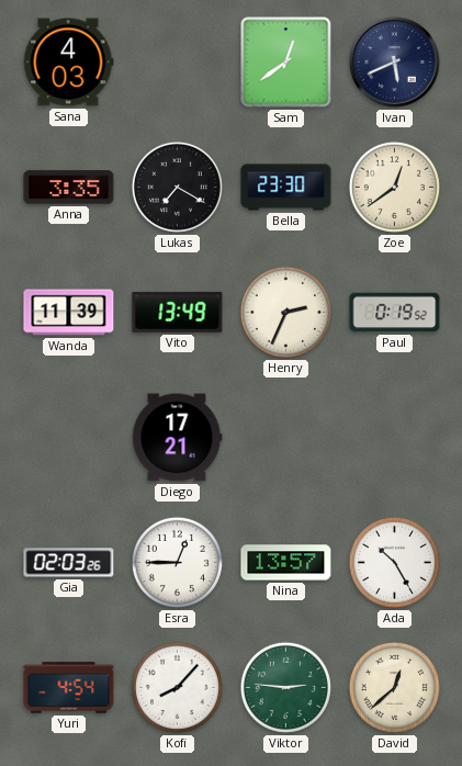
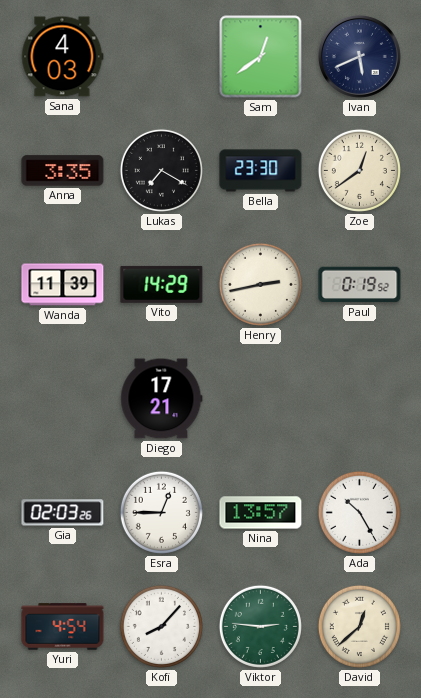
Vito: 13:49 -> 14:29
Henry: 2:34 -> 2:43
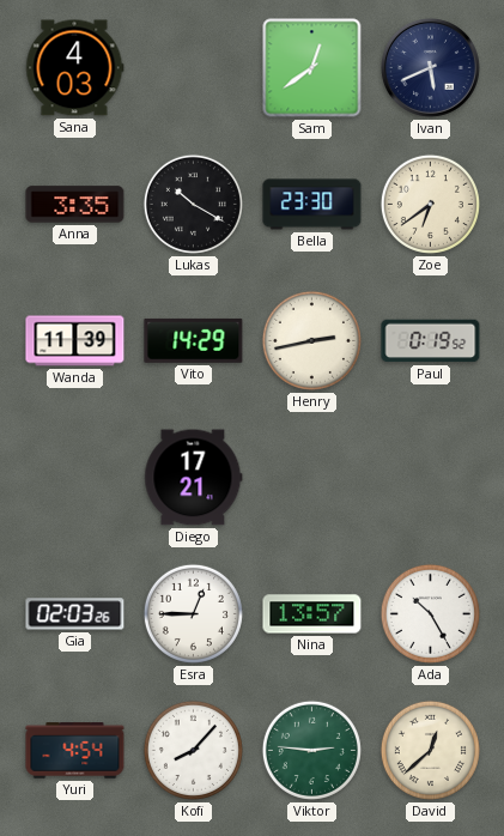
Lukas: 7:20 -> 10:20
Zoe: 12:39 -> 6:39
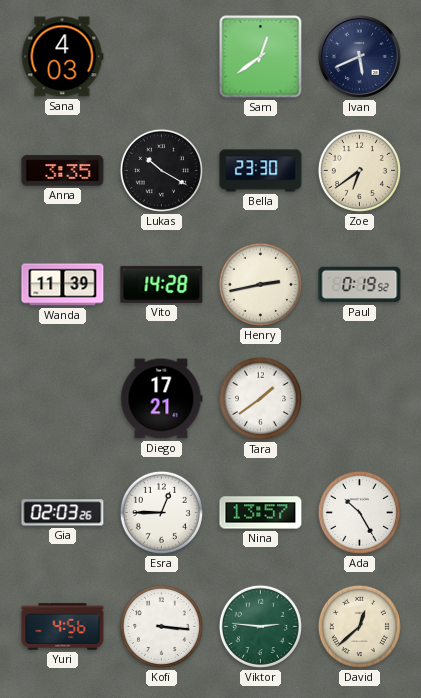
Vito: 14:29 -> 14:28
Tara: none -> 1:39
Yuri: 4:54 -> 4:56
Kofi: 8:07 -> 3:16
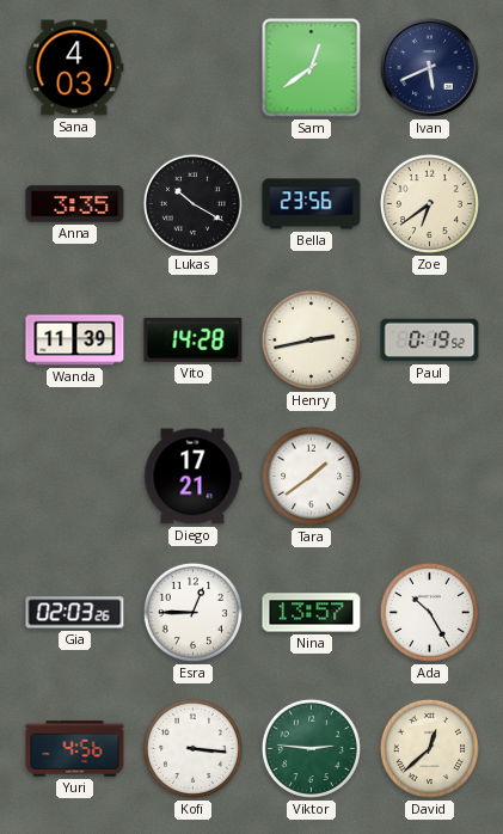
Bella: 23:30 -> 23:56
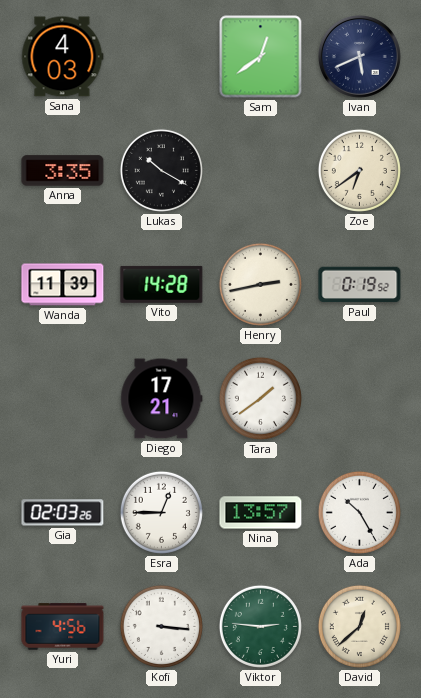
Bella: 23:56 -> none
